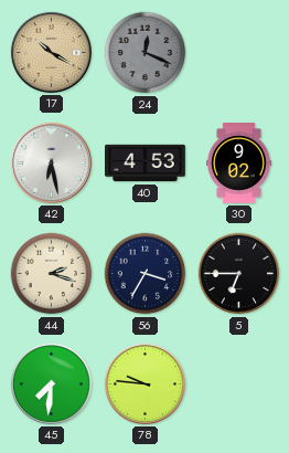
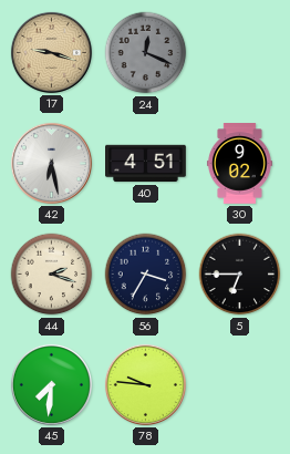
17: 10:20 -> 9:18
40: 4:53 -> 4:51
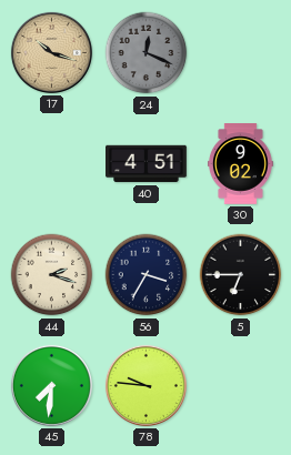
17: 9:18 -> 10:18
42: 6:28 -> none
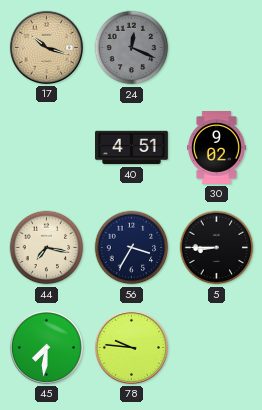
44: 2:18 -> 7:17
5: 6:45 -> 8:45
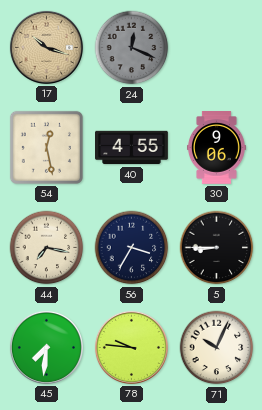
54: none -> 12:28
40: 4:51 -> 4:55
30: 9:02 -> 9:06
71: none -> 10:04
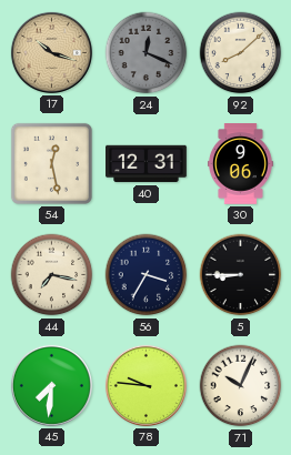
92: none -> 8:08
40: 4:55 -> 12:31
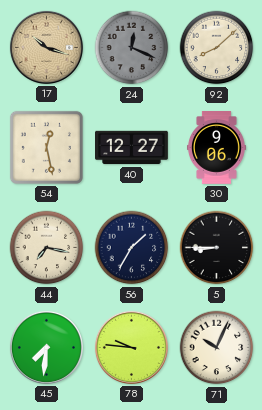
40: 12:31 -> 12:27
56: 3:35 -> 1:35
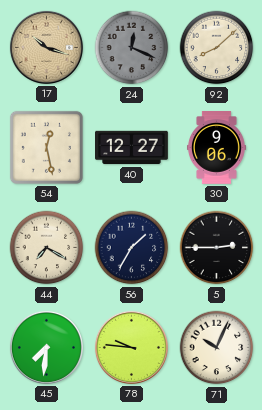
44: 7:17 -> 7:20
5: 8:45 -> 2:45
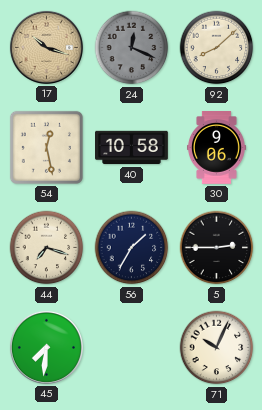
40: 12:27 -> 10:58
44: 7:20 -> 7:18
78: 9:46 -> none
